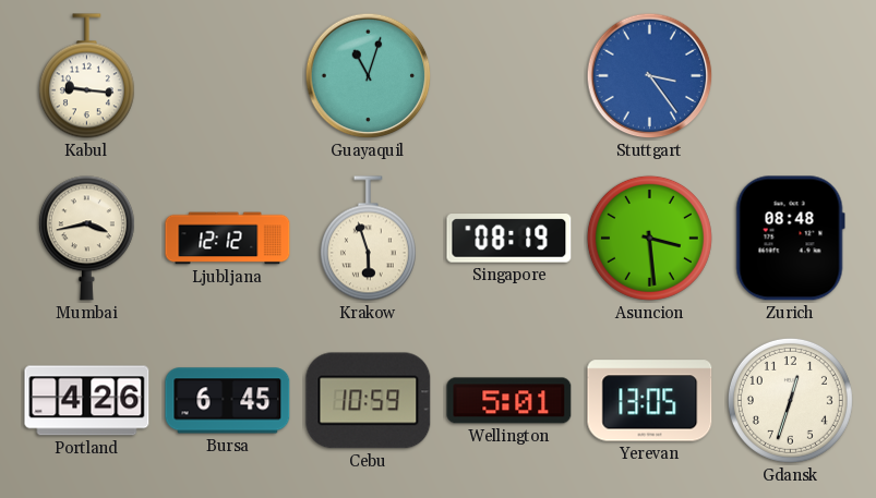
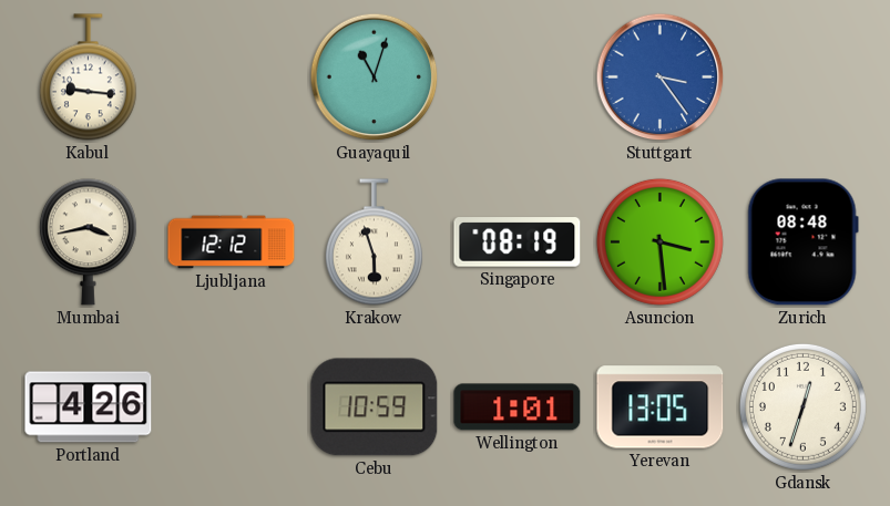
Bursa: 6:45 -> none
Wellington: 5:01 -> 1:01
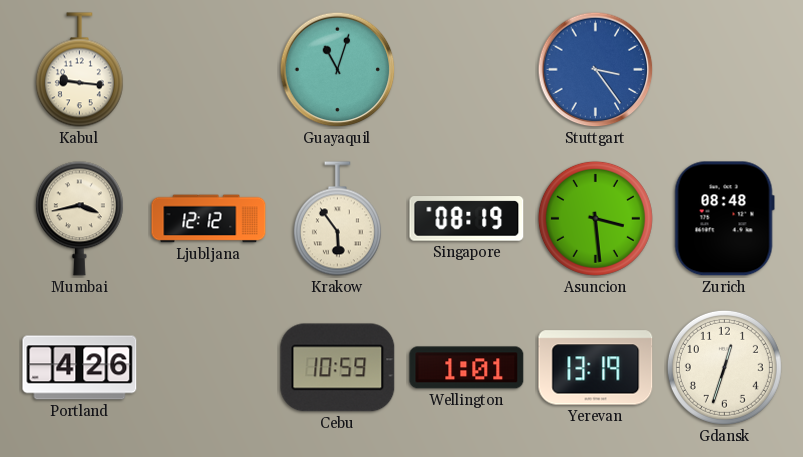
Krakow: 5:57 -> 5:54
Yerevan: 13:05 -> 13:19
